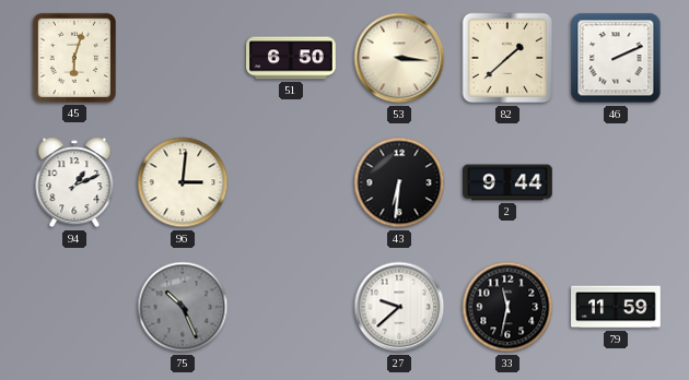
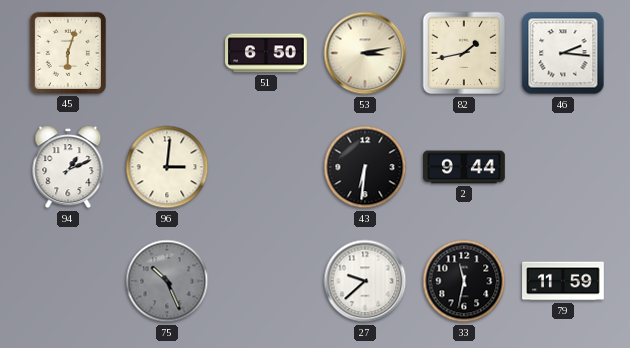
53: 3:16 -> 3:13
82: 1:38 -> 1:43
46: 2:11 -> 2:16
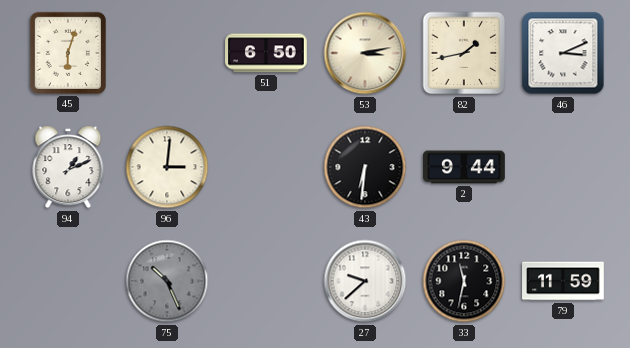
46: 2:16 -> 3:11
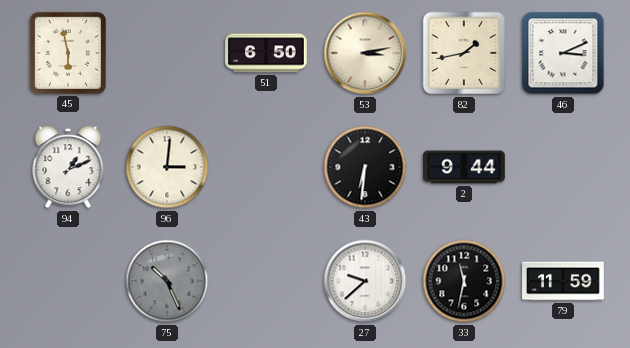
45: 6:03 -> 5:58
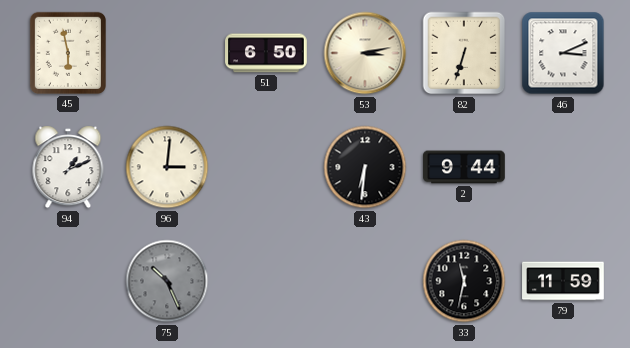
82: 1:43 -> 6:33
27: 9:38 -> none
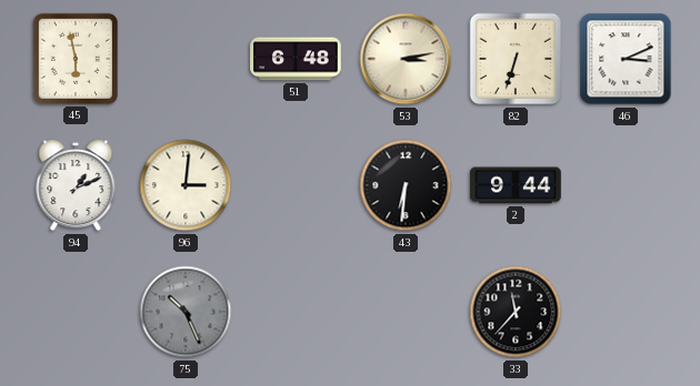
51: 6:50 -> 6:48
33: 11:32 -> 11:37
79: 11:59 -> none
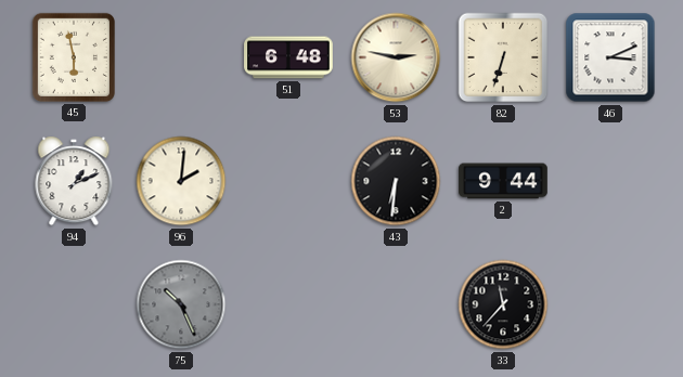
53: 3:13 -> 2:47
96: 3:01 -> 2:01
